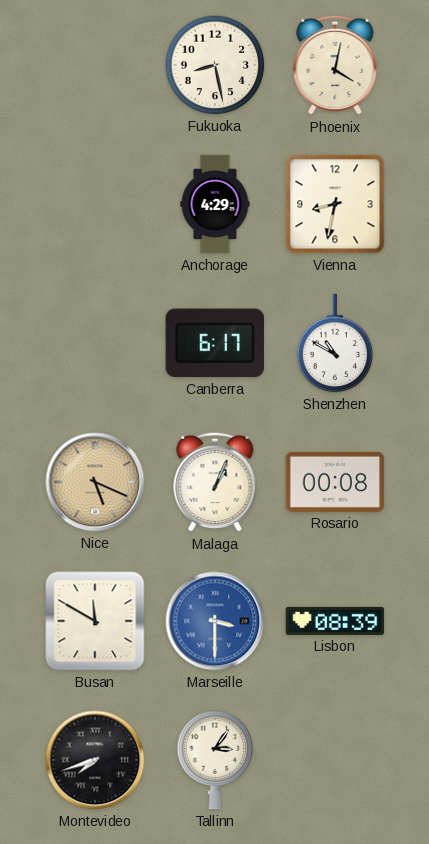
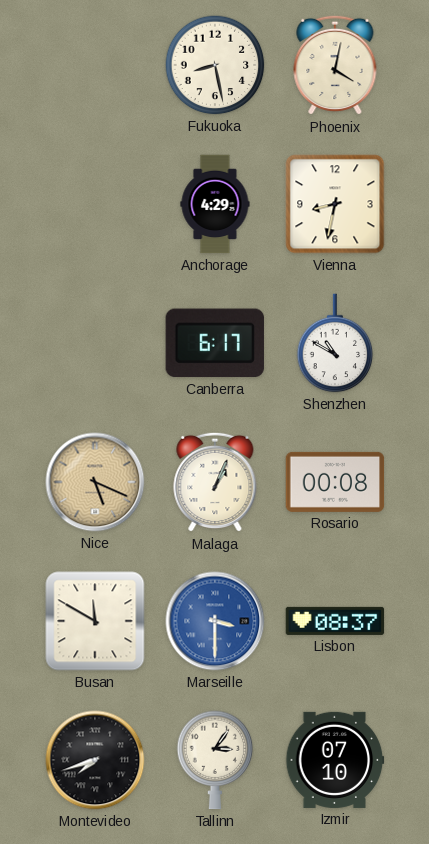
Lisbon: 08:39 -> 08:37
Izmir: none -> 07:10
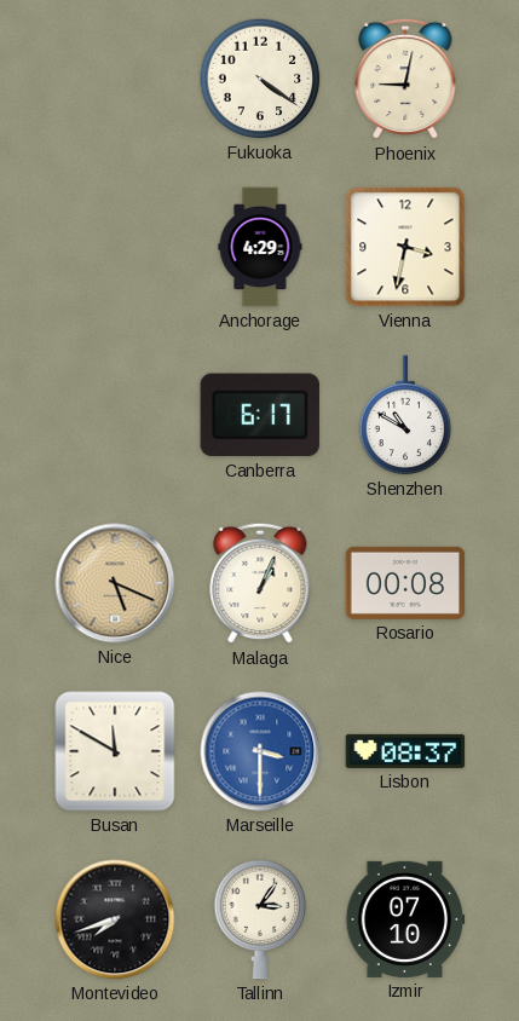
Fukuoka: 8:28 -> 4:21
Phoenix: 4:02 -> 9:02
Vienna: 8:32 -> 3:32
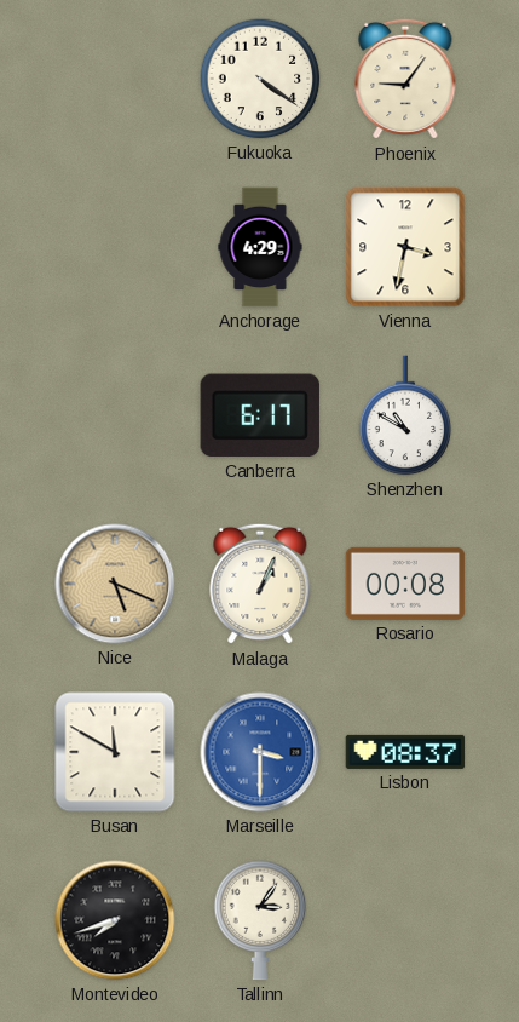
Phoenix: 9:02 -> 9:06
Izmir: 07:10 -> none
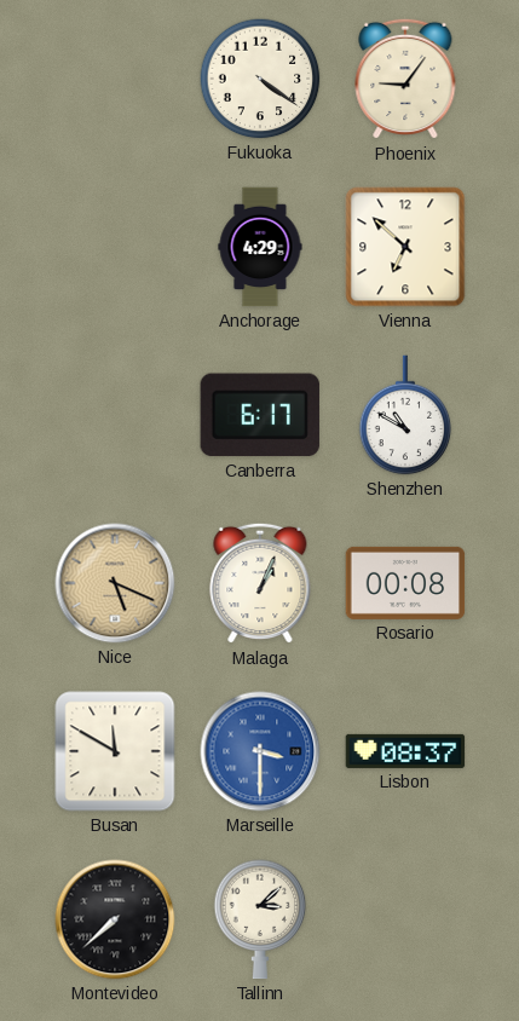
Vienna: 3:32 -> 6:52
Montevideo: 7:42 -> 7:38
Tallinn: 3:06 -> 3:08
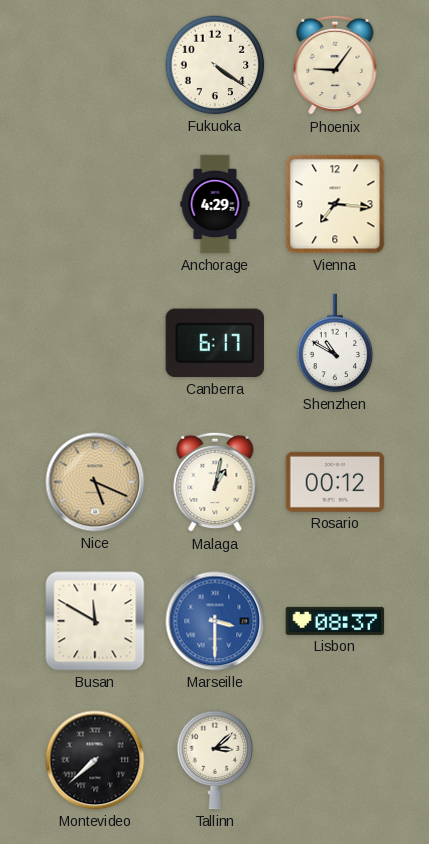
Vienna: 6:52 -> 7:16
Malaga: 1:04 -> 1:02
Rosario: 00:08 -> 00:12
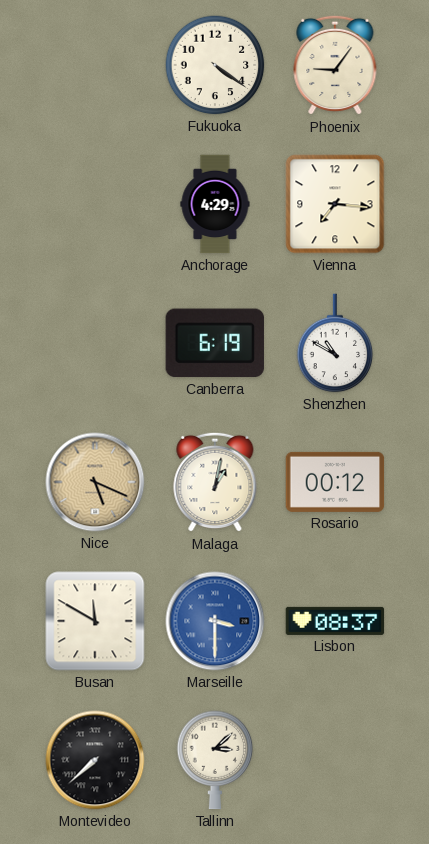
Canberra: 6:17 -> 6:19
